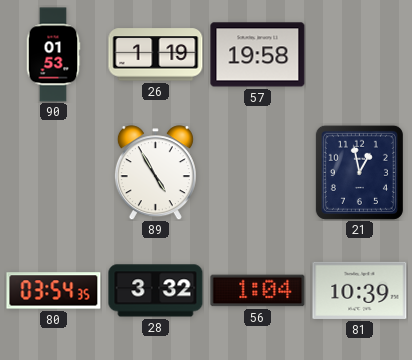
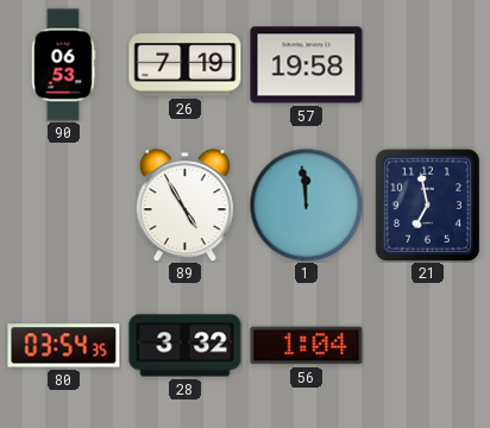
90: 01:53 -> 06:53
26: 1:19 -> 7:19
1: none -> 11:59
21: 12:58 -> 6:58
81: 10:39 -> none
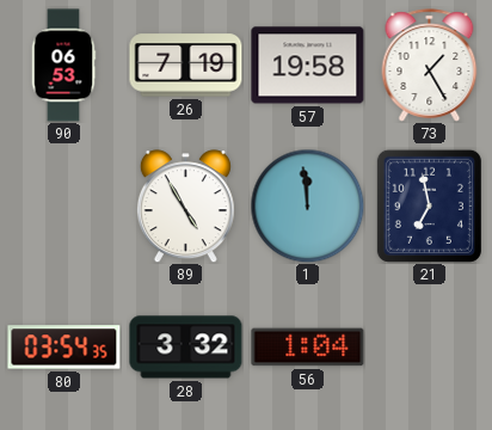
73: none -> 1:25
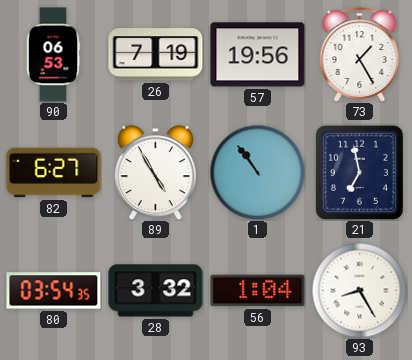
57: 19:58 -> 19:56
82: none -> 6:27
1: 11:59 -> 10:54
93: none -> 8:25
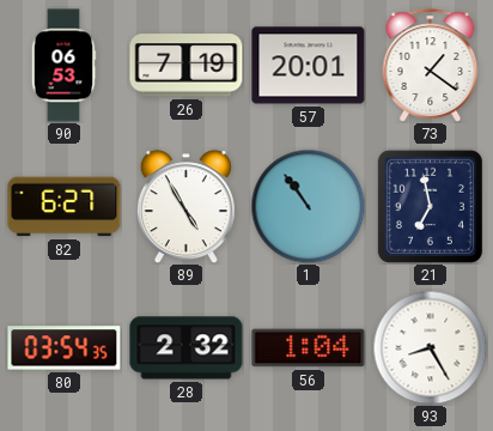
57: 19:56 -> 20:01
73: 1:25 -> 1:21
28: 3:32 -> 2:32
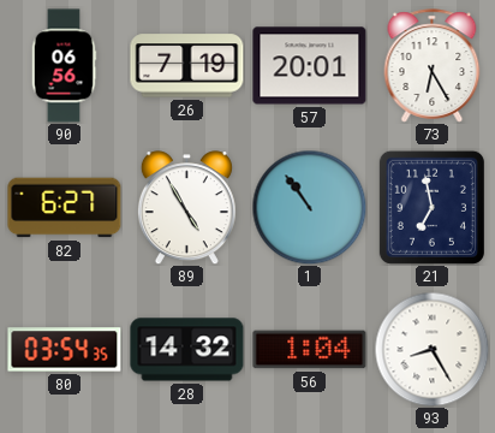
90: 06:53 -> 06:56
73: 1:21 -> 6:25
28: 2:32 -> 14:32
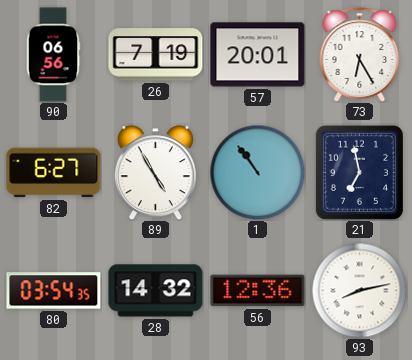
56: 1:04 -> 12:36
93: 8:25 -> 8:13
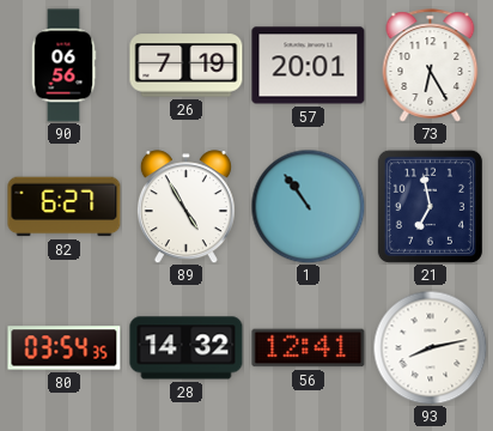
56: 12:36 -> 12:41
